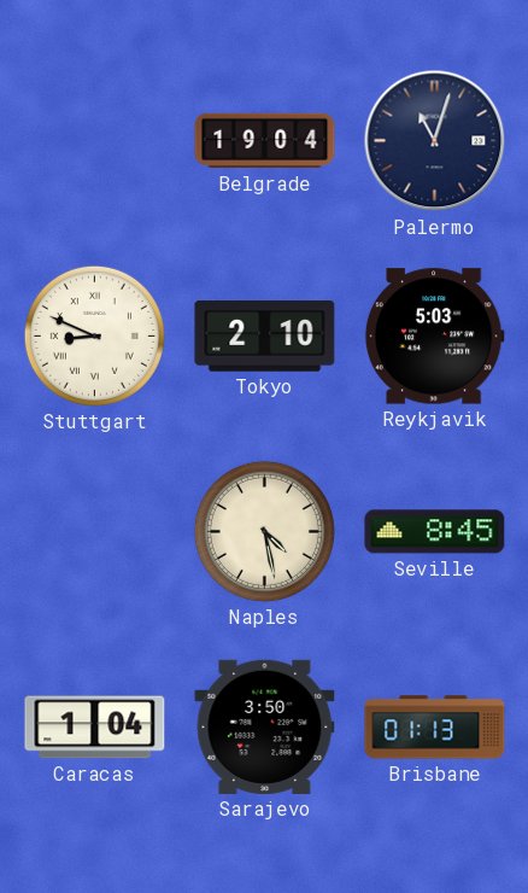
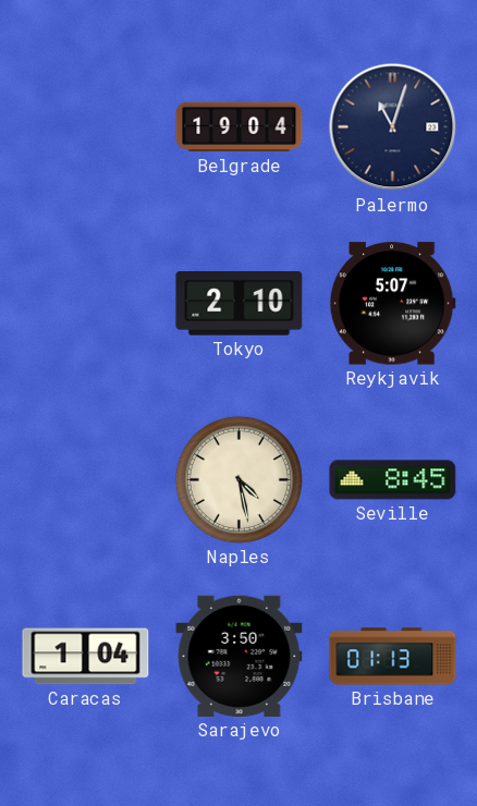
Stuttgart: 8:49 -> none
Reykjavik: 5:03 -> 5:07
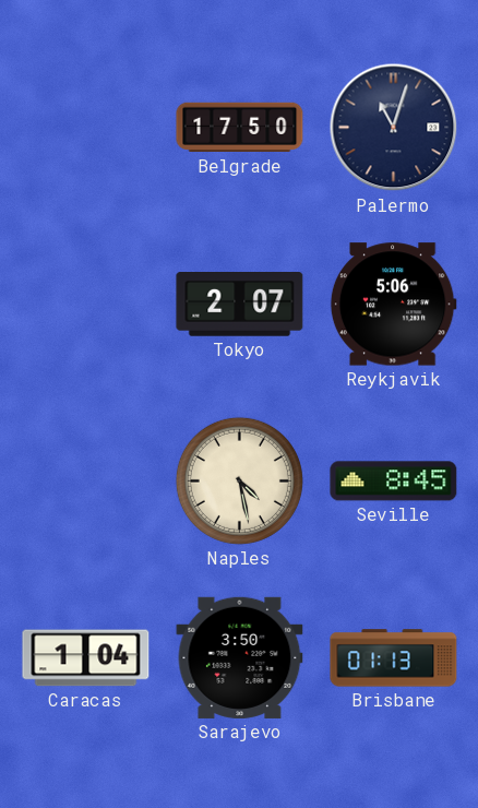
Belgrade: 19:04 -> 17:50
Tokyo: 2:10 -> 2:07
Reykjavik: 5:07 -> 5:06
